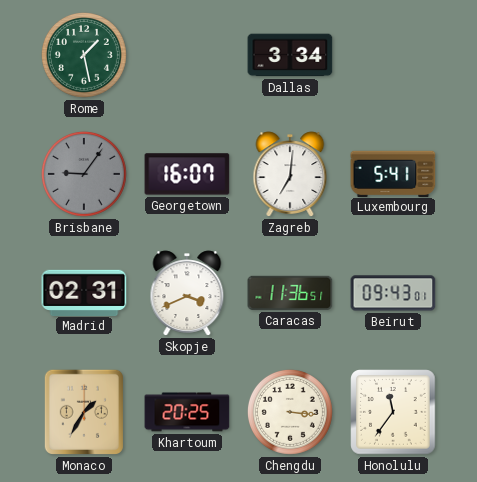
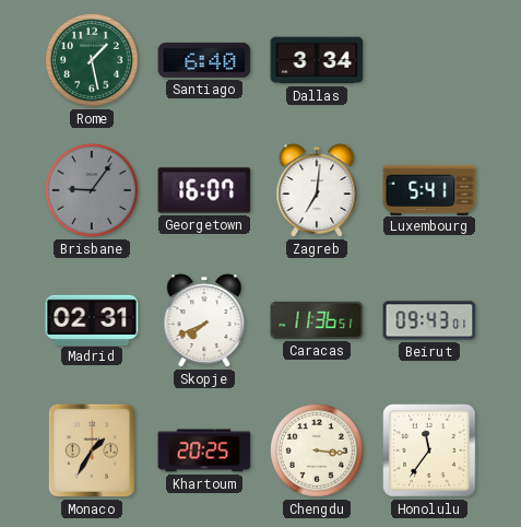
Santiago: none -> 6:40
Skopje: 3:41 -> 7:41
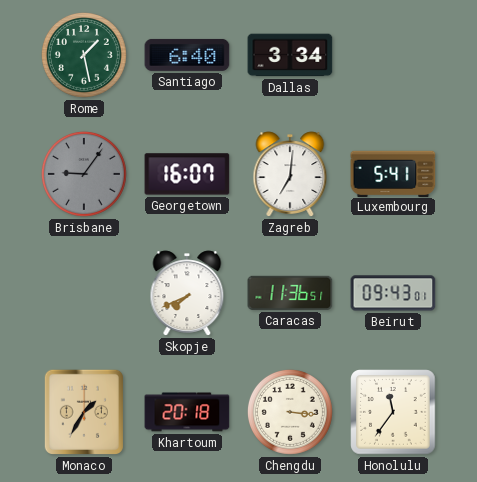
Madrid: 02:31 -> none
Khartoum: 20:25 -> 20:18
